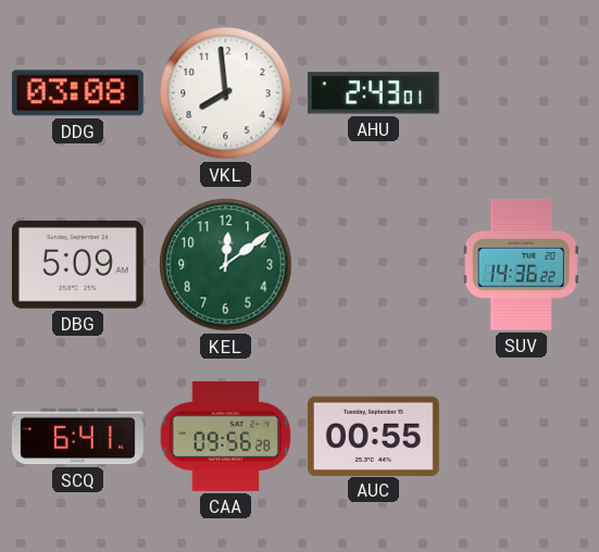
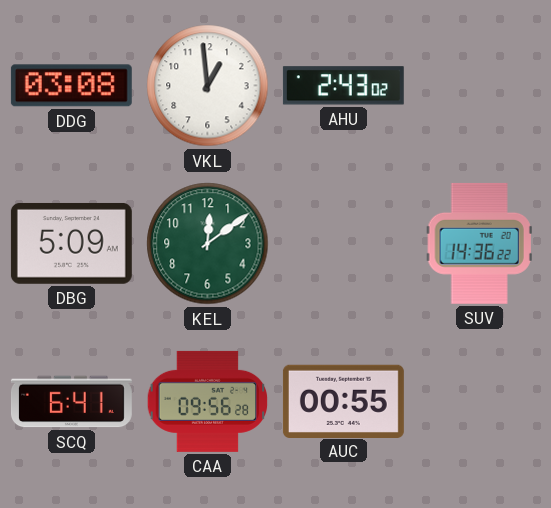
VKL: 7:59 -> 12:59
AHU: 2:43:01 -> 2:43:02
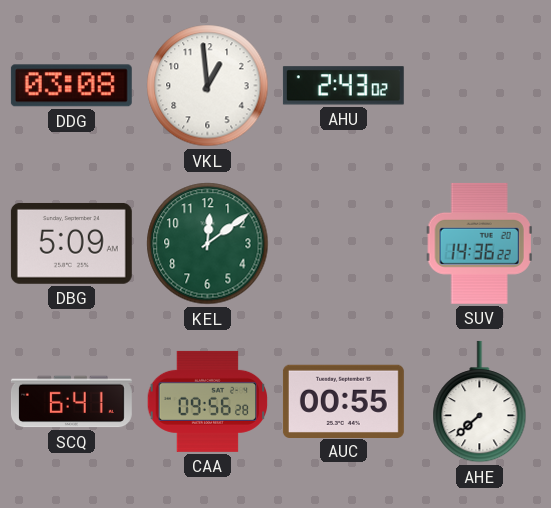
AHE: none -> 7:38
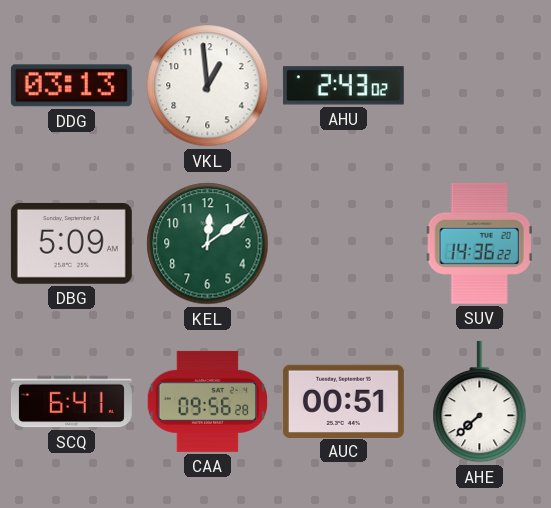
DDG: 03:08 -> 03:13
AUC: 00:55 -> 00:51
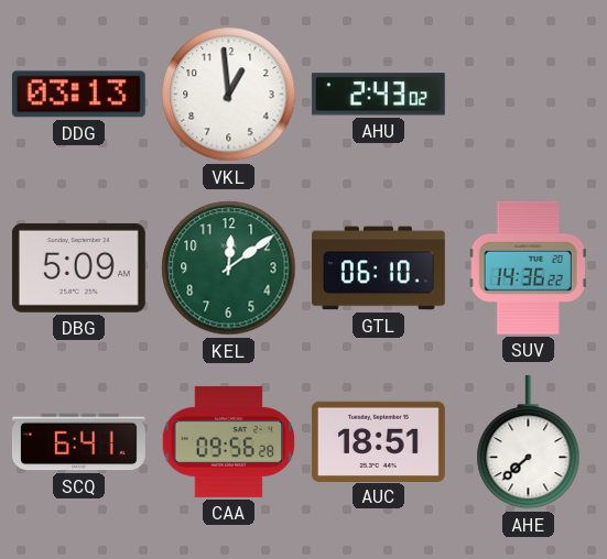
GTL: none -> 06:10
AUC: 00:51 -> 18:51
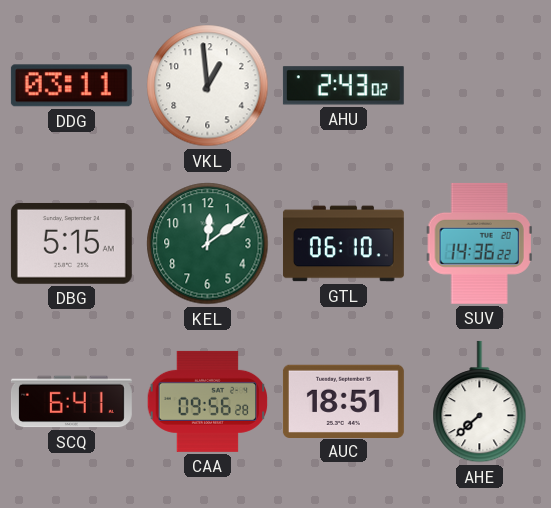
DDG: 03:13 -> 03:11
DBG: 5:09 -> 5:15
